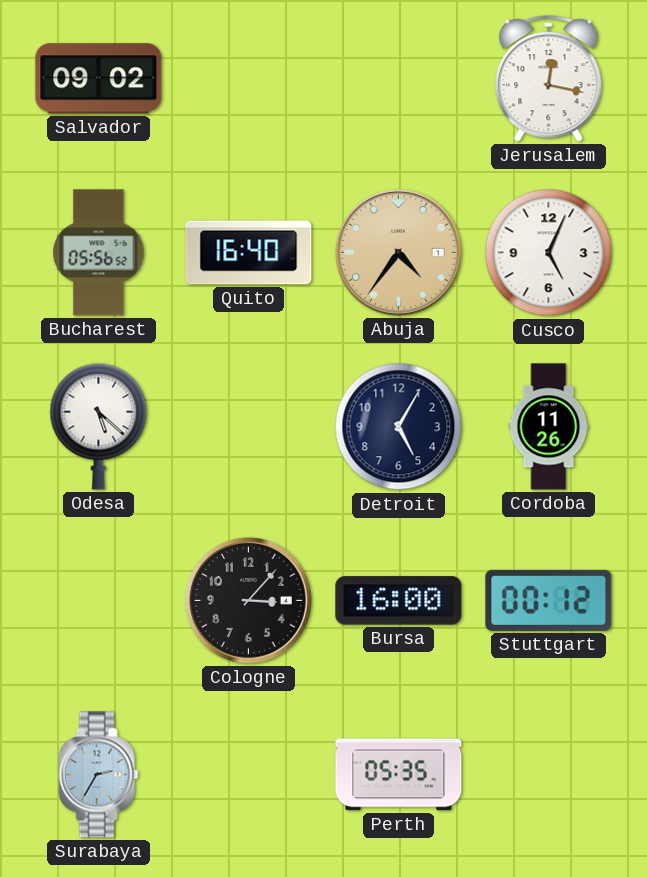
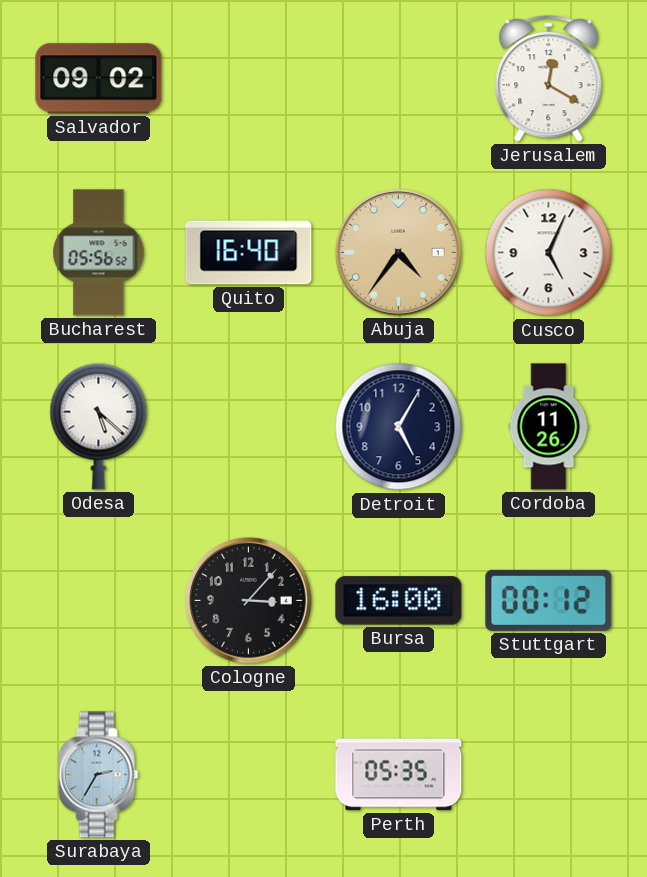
Jerusalem: 12:17 -> 12:20
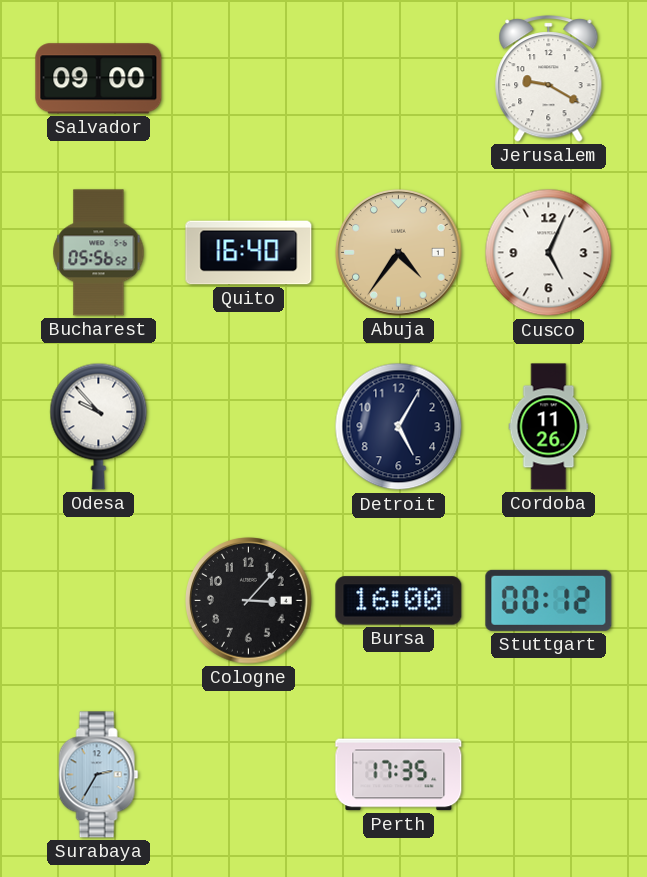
Salvador: 09:02 -> 09:00
Jerusalem: 12:20 -> 9:20
Odesa: 5:22 -> 9:53
Perth: 05:35 -> 17:35
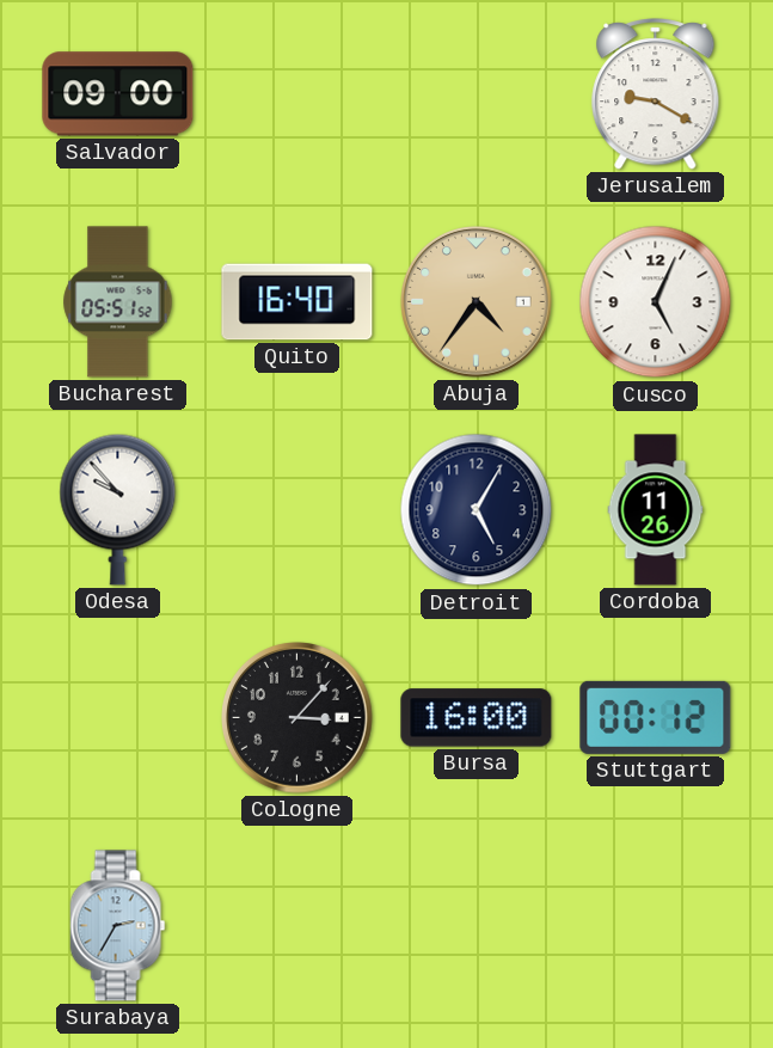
Bucharest: 05:56 -> 05:51
Perth: 17:35 -> none
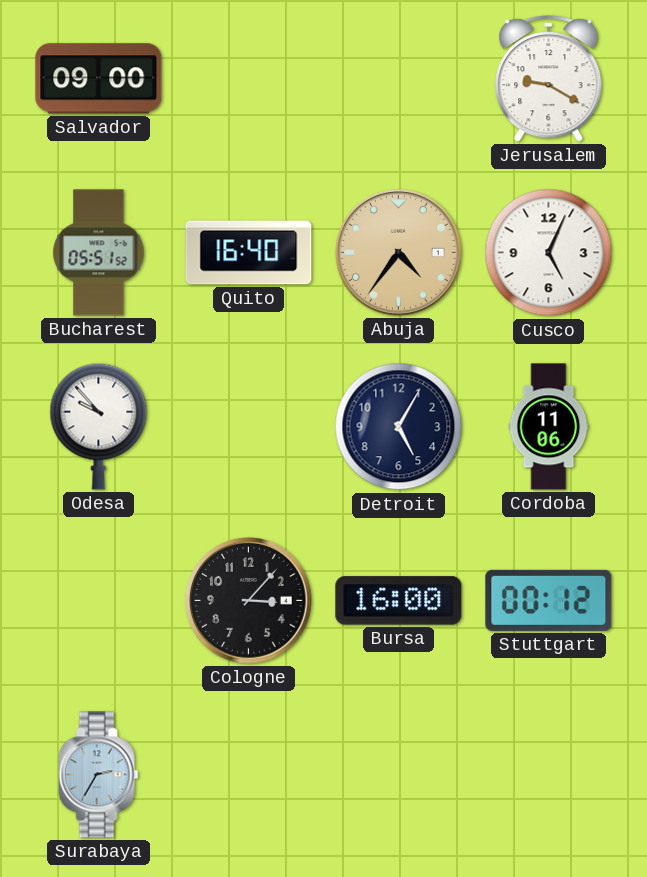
Cordoba: 11:26 -> 11:06
